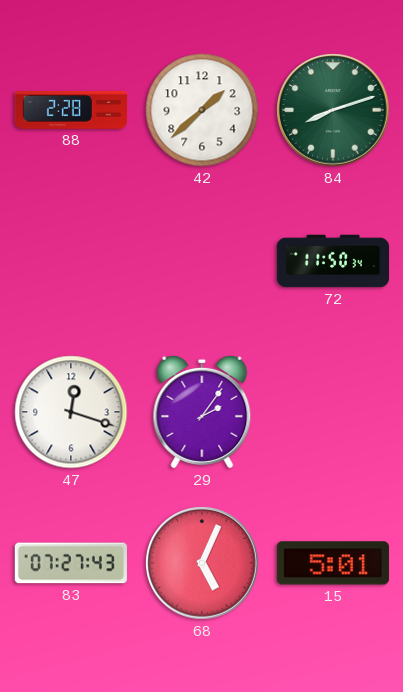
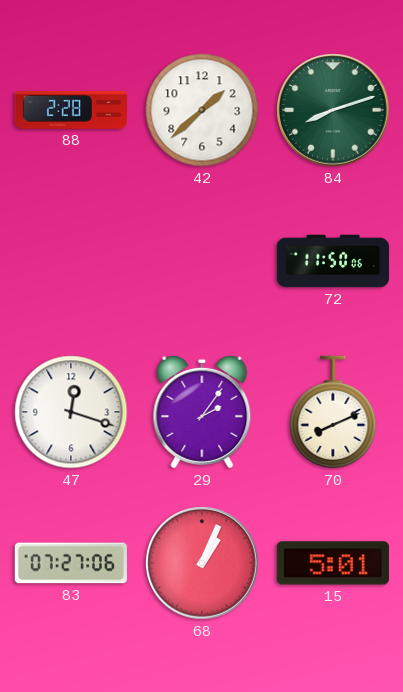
72: 11:50:34 -> 11:50:06
70: none -> 8:11
83: 07:27:43 -> 07:27:06
68: 5:04 -> 1:04
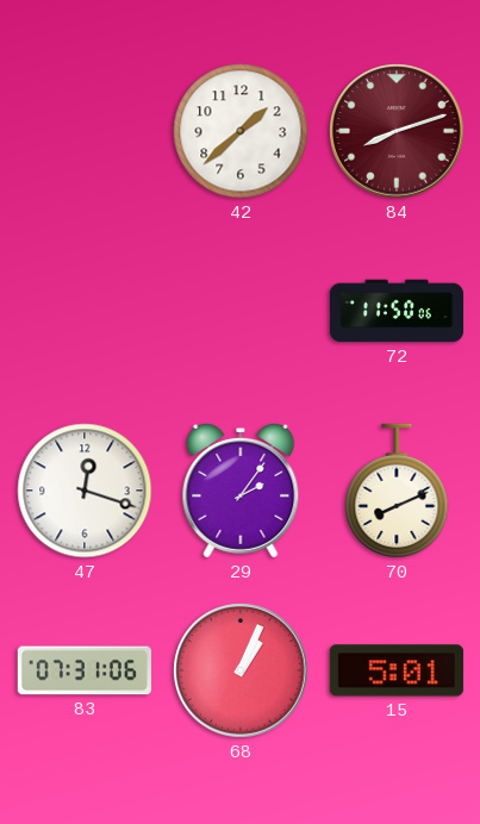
88: 2:28 -> none
84 dial: green -> burgundy
83: 07:27 -> 07:31
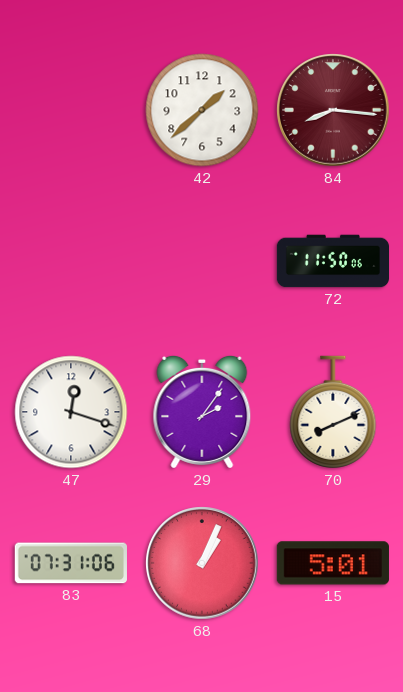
84: 8:12 -> 8:16
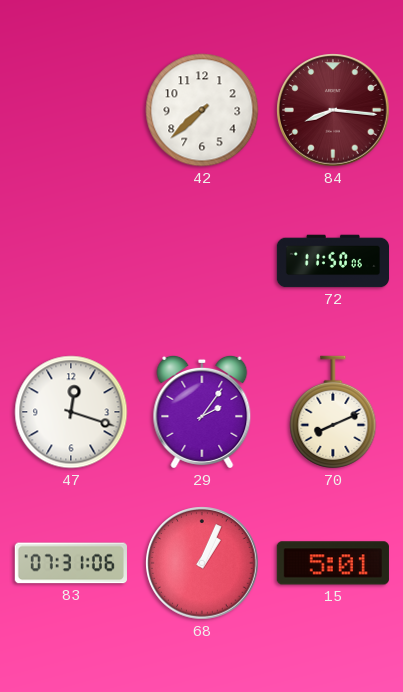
42: 1:38 -> 7:38
